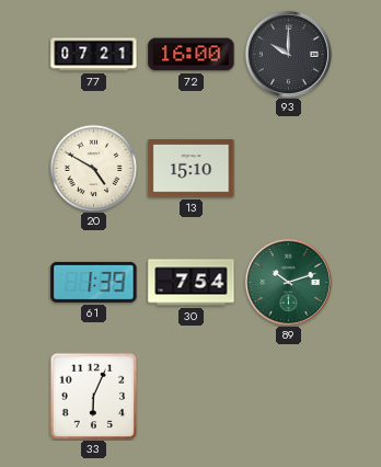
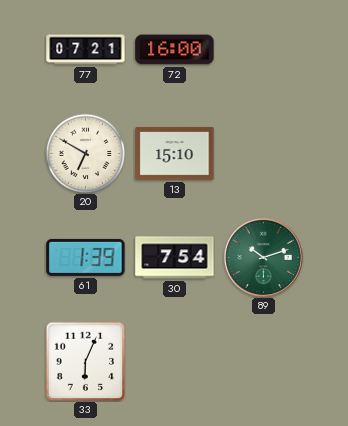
93: 10:00 -> none
20: 4:50 -> 6:50
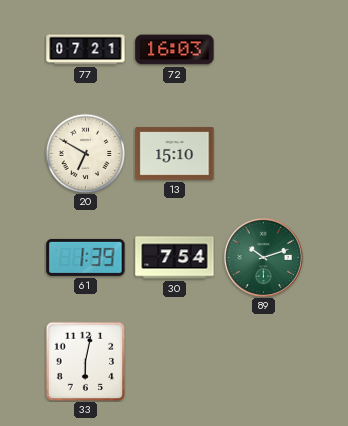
72: 16:00 -> 16:03
33: 6:04 -> 6:02
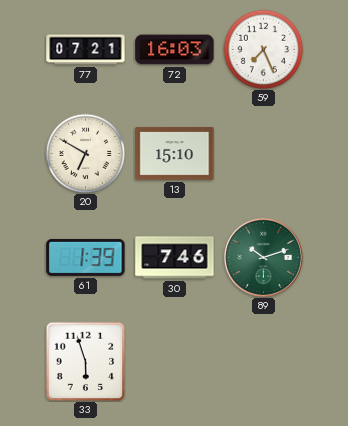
59: none -> 7:26
30: 7:54 -> 7:46
33: 6:02 -> 5:57
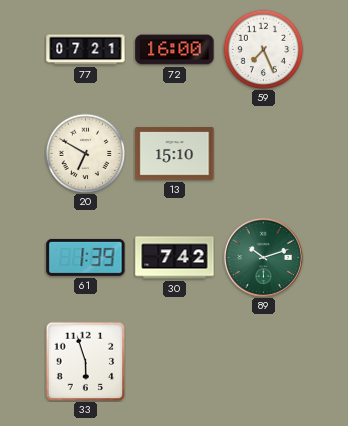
72: 16:03 -> 16:00
30: 7:46 -> 7:42
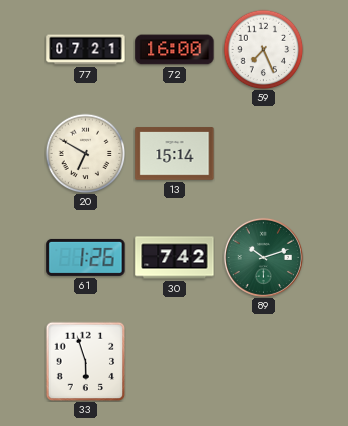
13: 15:10 -> 15:14
61: 1:39 -> 1:26
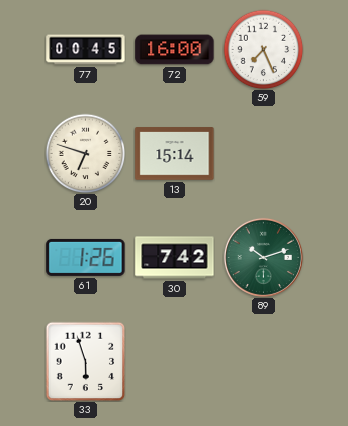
77: 07:21 -> 00:45
20: 6:50 -> 6:48
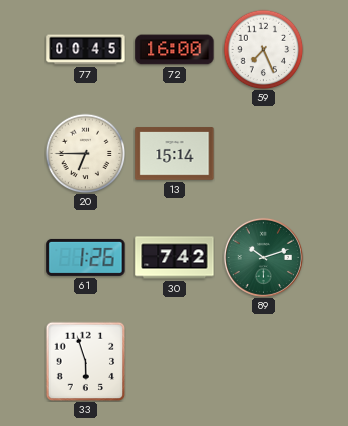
20: 6:48 -> 6:45
